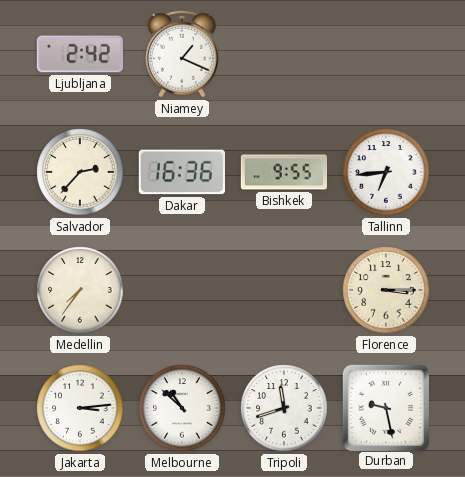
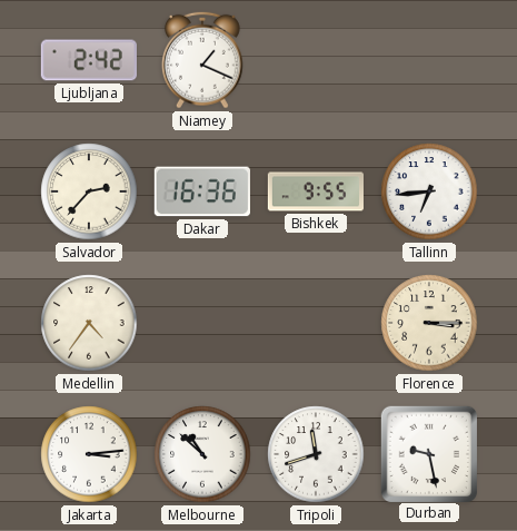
Medellin: 7:36 -> 4:36
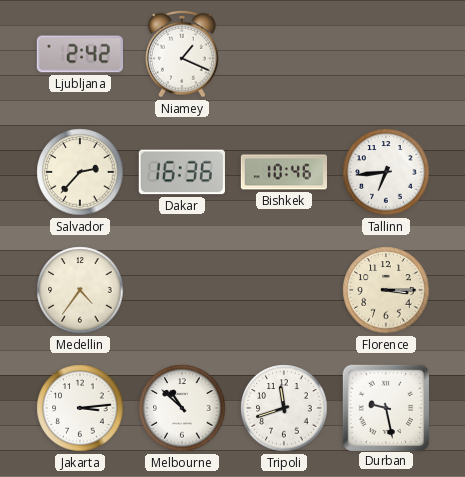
Bishkek: 9:55 -> 10:46
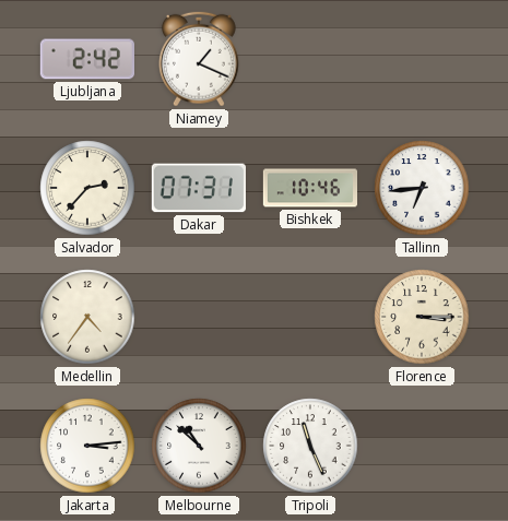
Dakar: 16:36 -> 07:31
Tripoli: 11:42 -> 11:26
Durban: 9:28 -> none
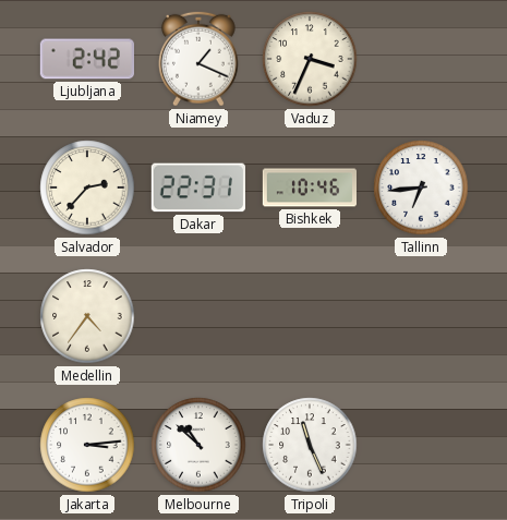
Vaduz: none -> 3:34
Dakar: 07:31 -> 22:31
Florence: 3:15 -> none
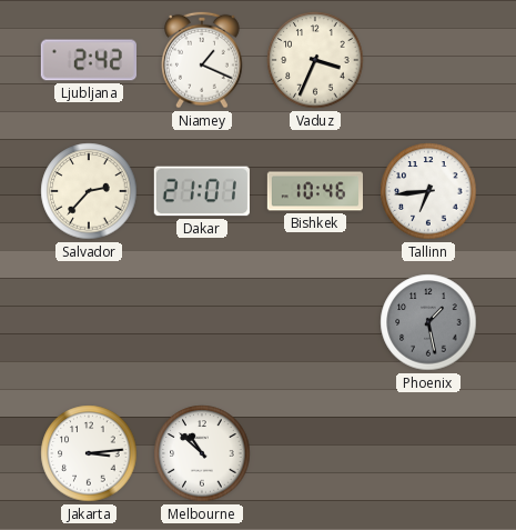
Dakar: 22:31 -> 21:01
Medellin: 4:36 -> none
Phoenix: none -> 1:28
Tripoli: 11:26 -> none
